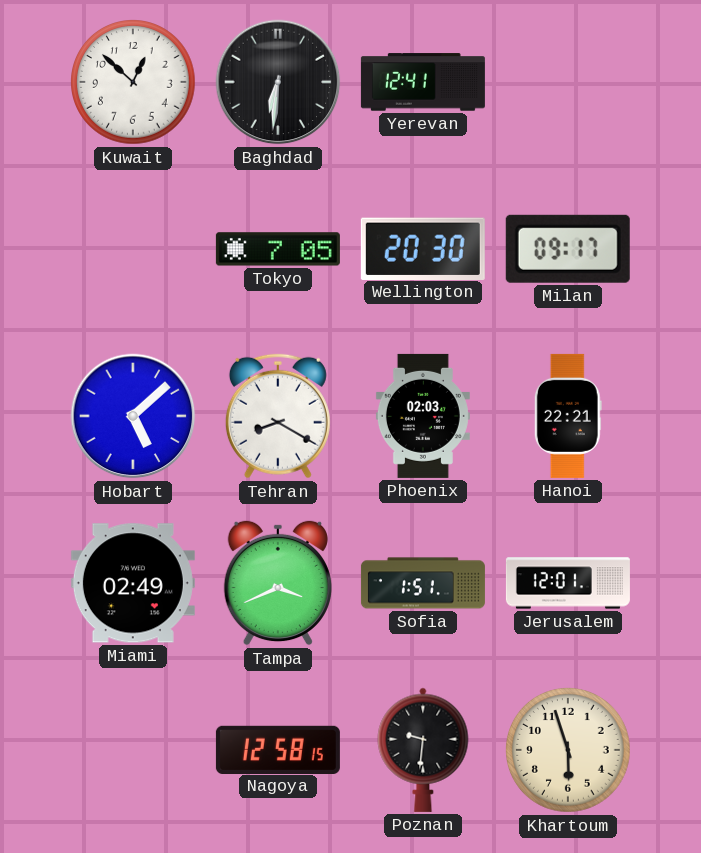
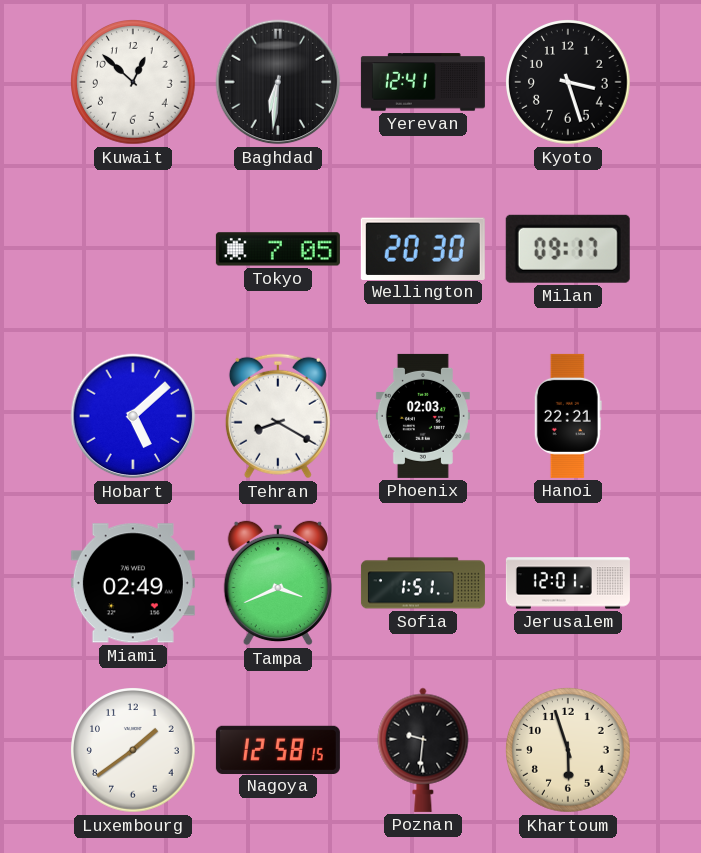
Kyoto: none -> 3:27
Luxembourg: none -> 1:39
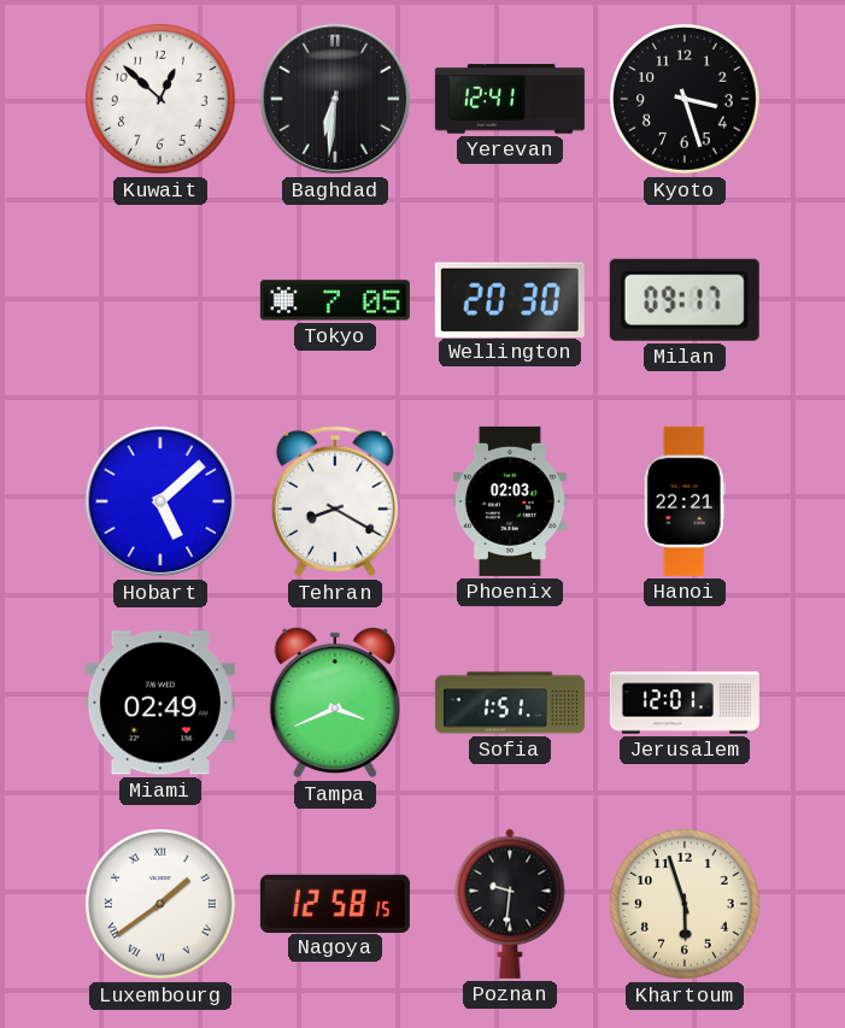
Luxembourg numerals: Arabic -> Roman
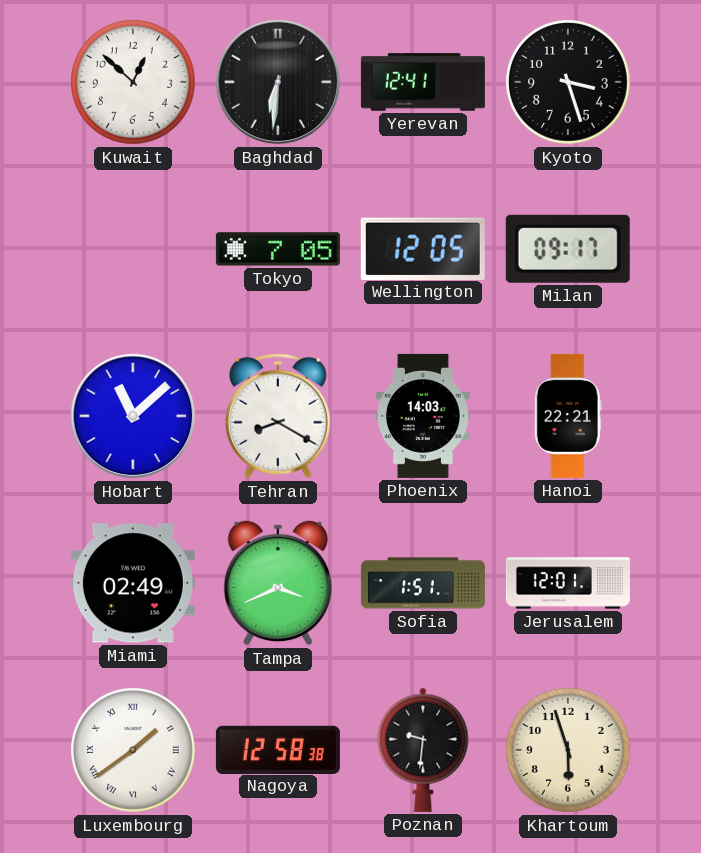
Wellington: 20:30 -> 12:05
Hobart: 5:08 -> 11:08
Phoenix: 02:03 -> 14:03
Nagoya: 12:58:15 -> 12:58:38
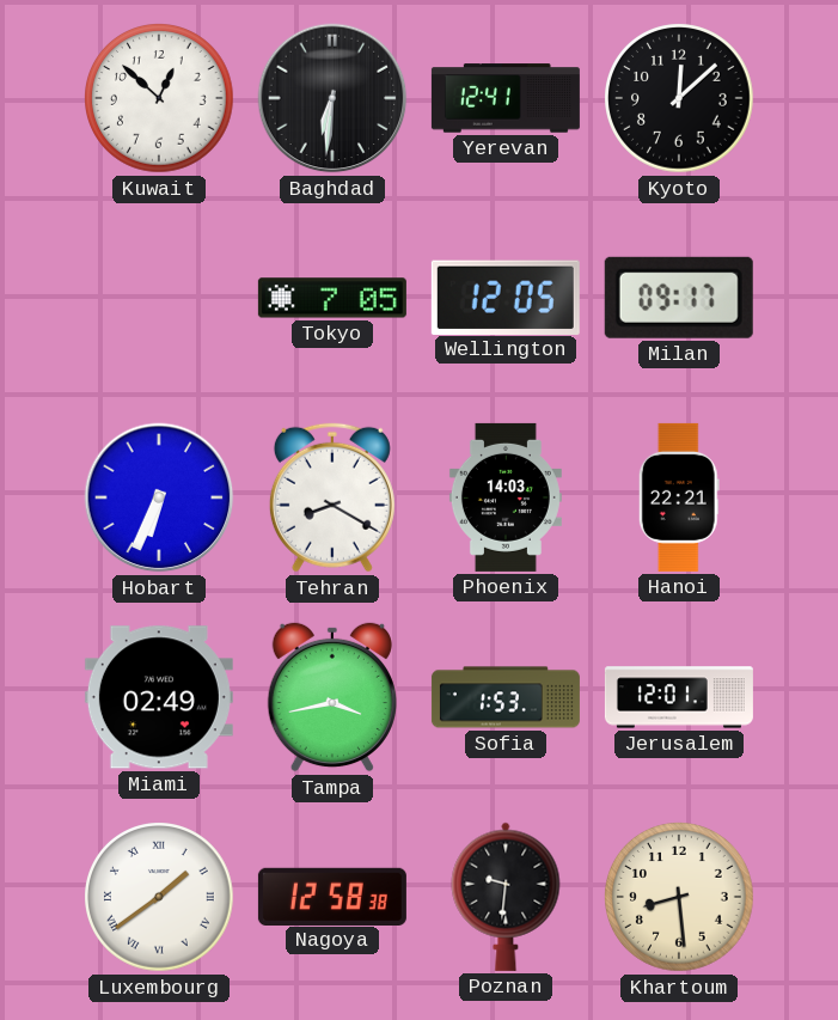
Kyoto: 3:27 -> 12:08
Hobart: 11:08 -> 6:34
Tampa: 3:41 -> 3:43
Sofia: 1:51 -> 1:53
Khartoum: 5:57 -> 8:29
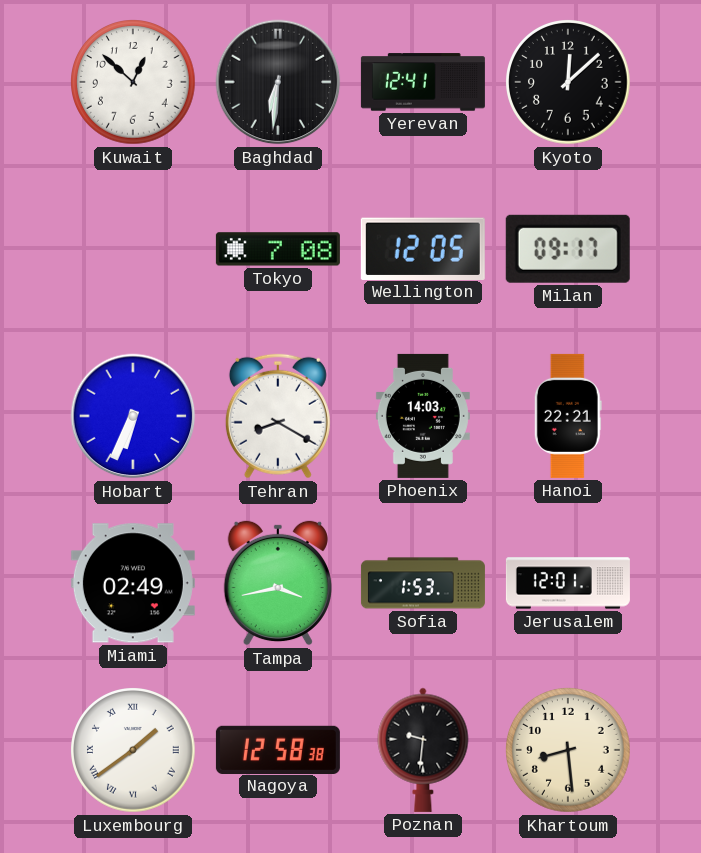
Tokyo: 7:05 -> 7:08
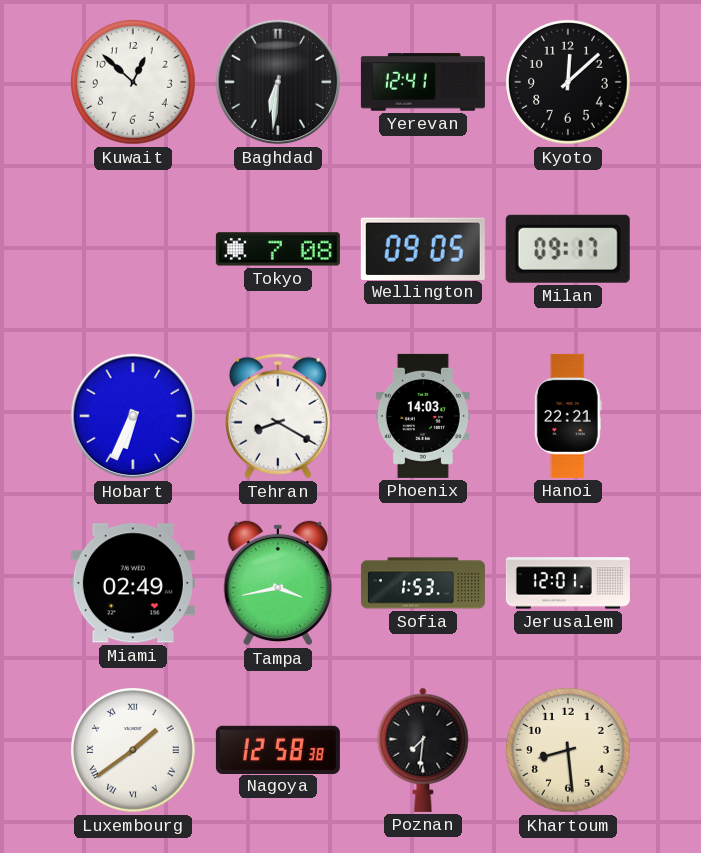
Wellington: 12:05 -> 09:05
Poznan: 9:31 -> 7:31
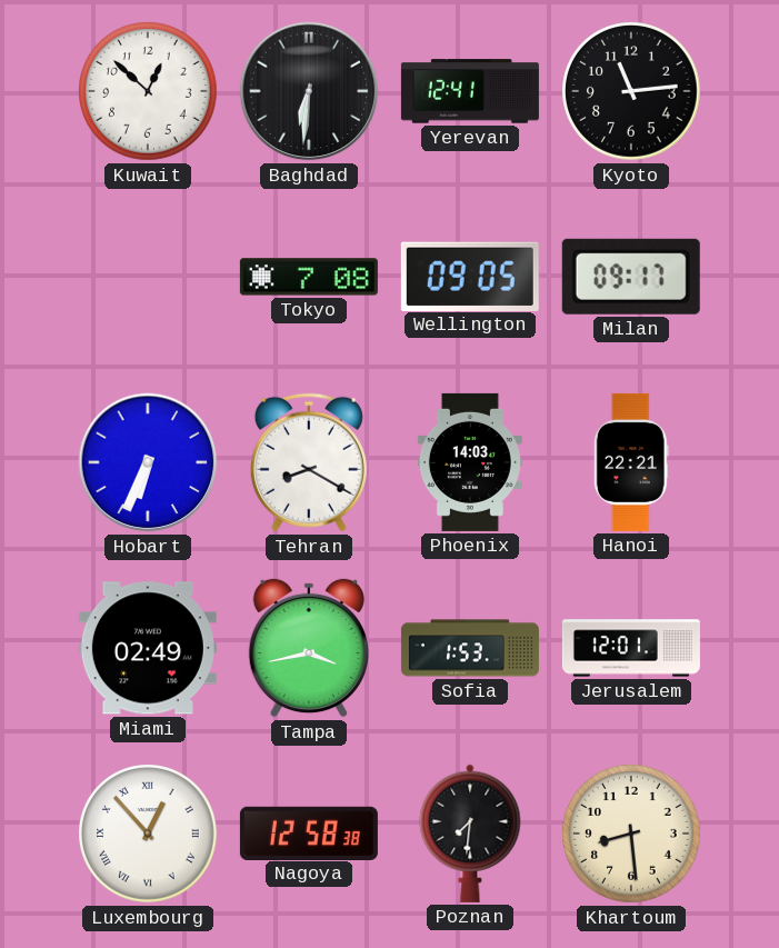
Kyoto: 12:08 -> 11:14
Luxembourg: 1:39 -> 12:53
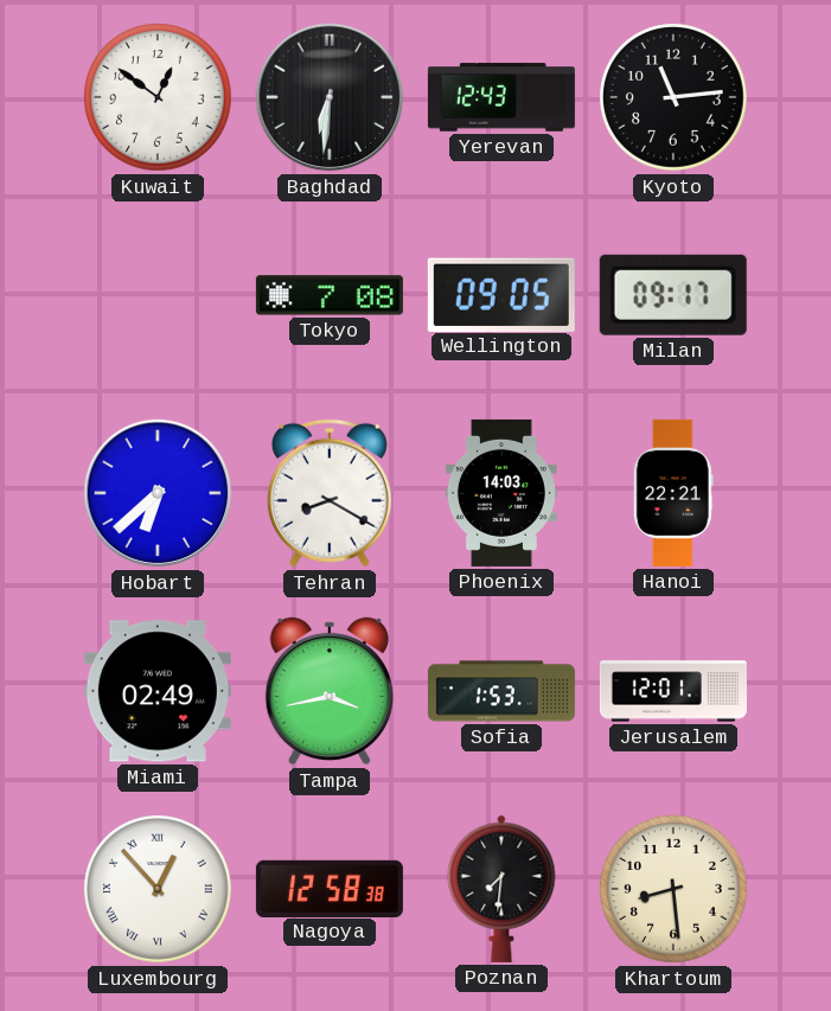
Kuwait: 12:52 -> 12:51
Yerevan: 12:41 -> 12:43
Hobart: 6:34 -> 6:38
